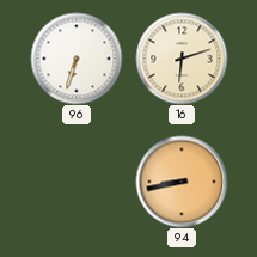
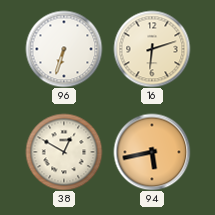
38: none -> 12:50
94: 8:43 -> 5:43
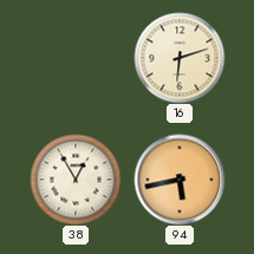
96: 6:33 -> none
38: 12:50 -> 12:55
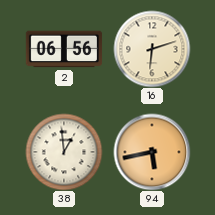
2: none -> 06:56
38: 12:55 -> 12:59
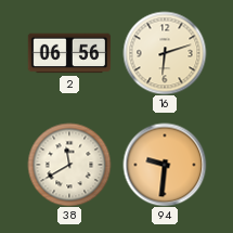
38: 12:59 -> 11:40
94: 5:43 -> 9:31
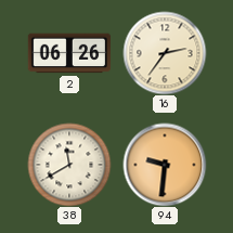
2: 06:56 -> 06:26
16: 6:12 -> 2:36
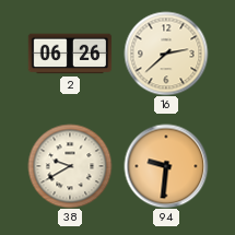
16: 2:36 -> 2:38
38: 11:40 -> 9:40
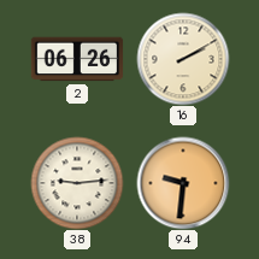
16: 2:38 -> 2:10
38: 9:40 -> 9:14
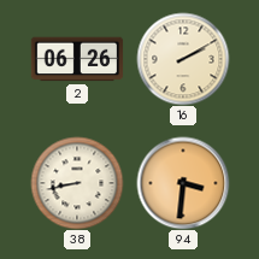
38: 9:14 -> 8:43
94: 9:31 -> 3:31
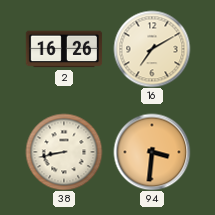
2: 06:26 -> 16:26
16: 2:10 -> 7:10
